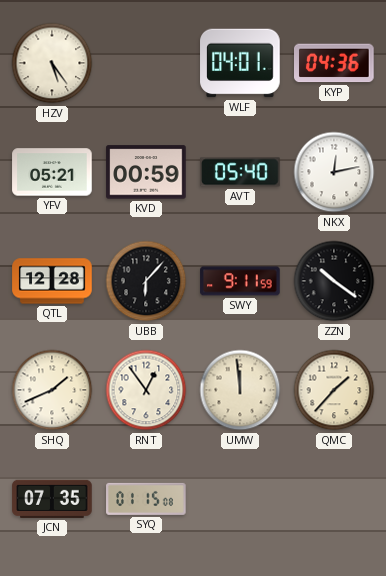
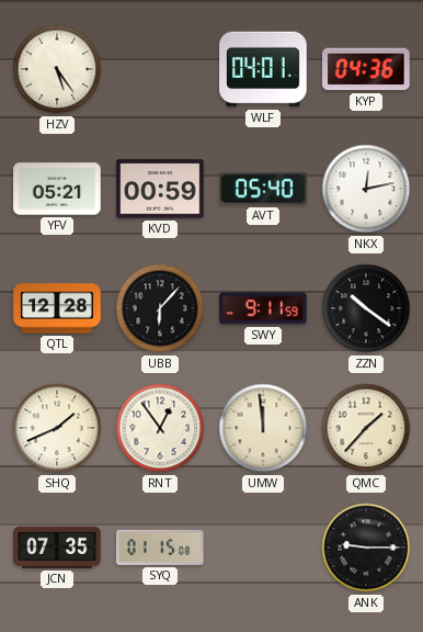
ANK: none -> 9:15
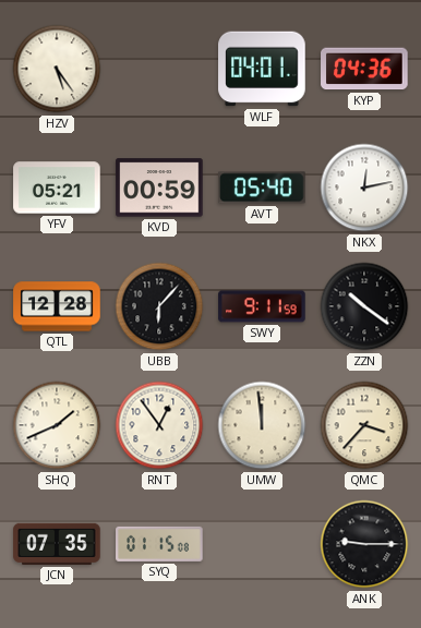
QMC: 1:37 -> 3:37
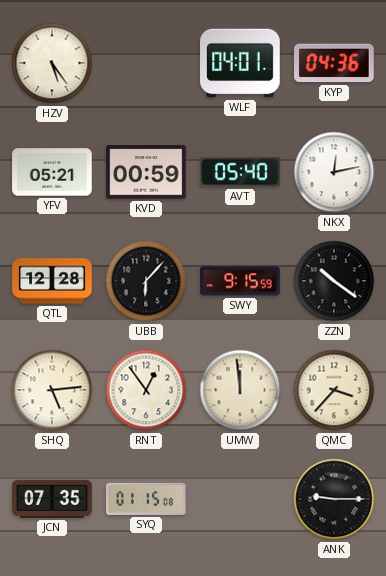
SWY: 9:11 -> 9:15
SHQ: 1:41 -> 5:14
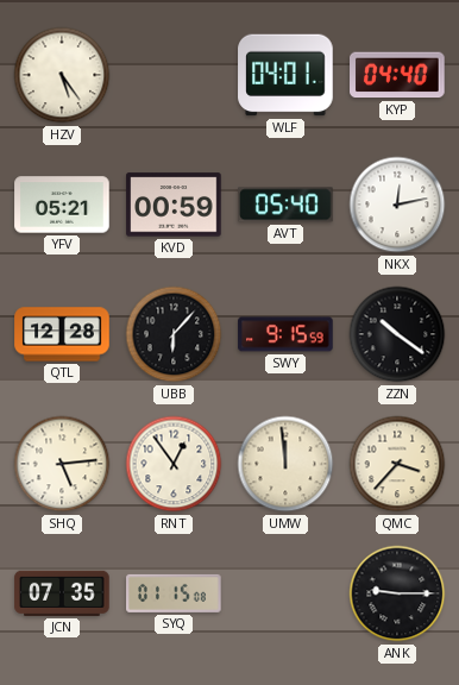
KYP: 04:36 -> 04:40
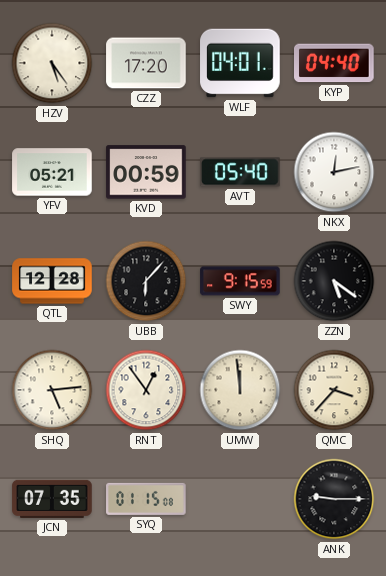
CZZ: none -> 17:20
ZZN: 10:21 -> 5:21
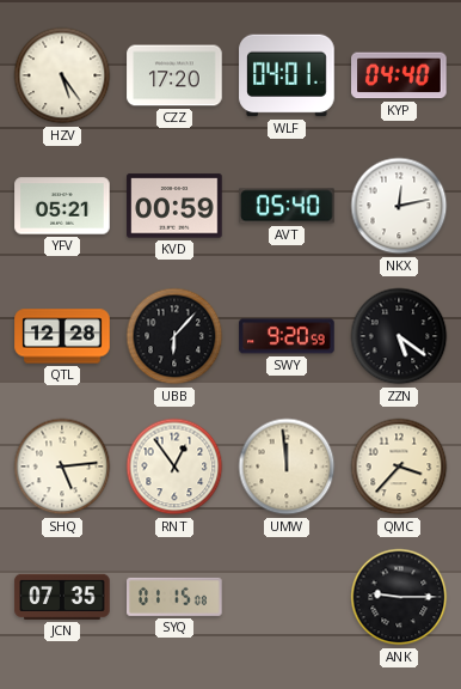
SWY: 9:15 -> 9:20
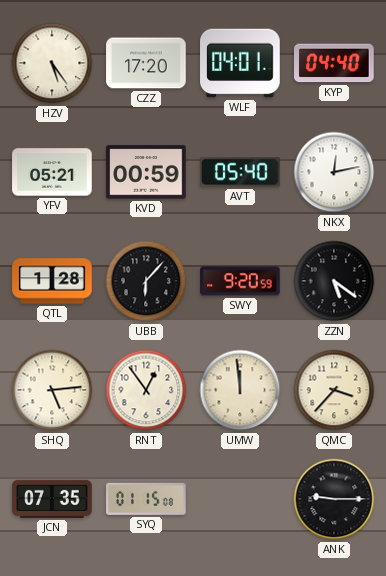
QTL: 12:28 -> 1:28
